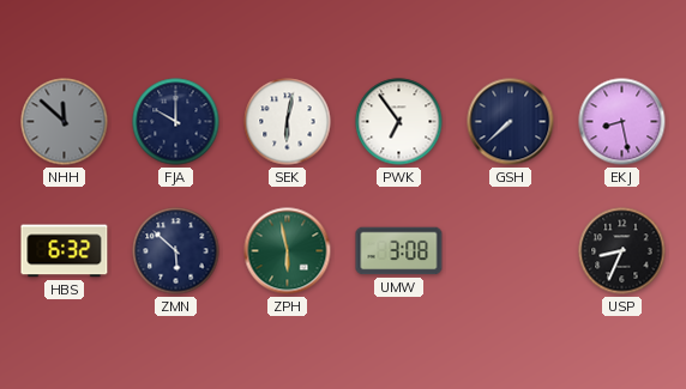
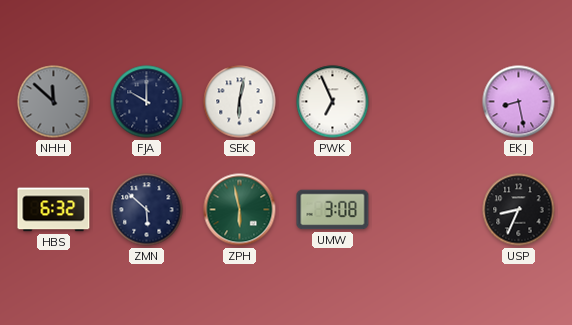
PWK: 6:54 -> 6:56
GSH: 7:38 -> none
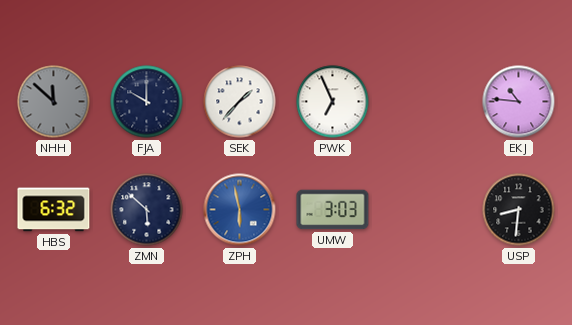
SEK: 6:02 -> 1:37
EKJ: 8:28 -> 10:46
ZPH dial: green -> blue
UMW: 3:08 -> 3:03
USP: 8:34 -> 8:31
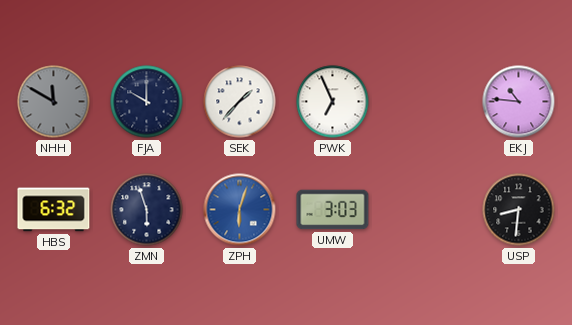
NHH: 11:52 -> 11:50
ZMN: 5:52 -> 5:57
ZPH: 5:58 -> 6:03
